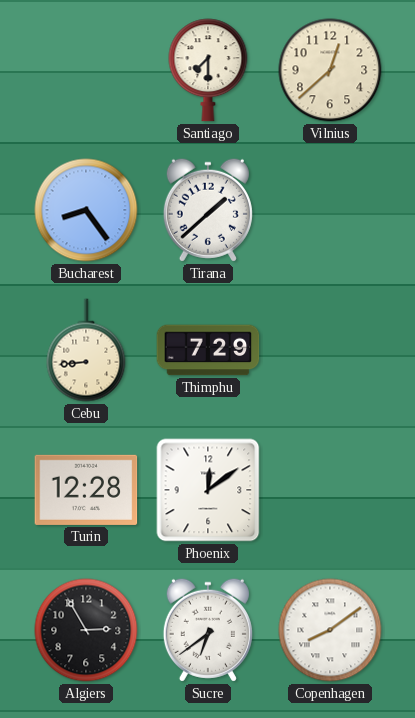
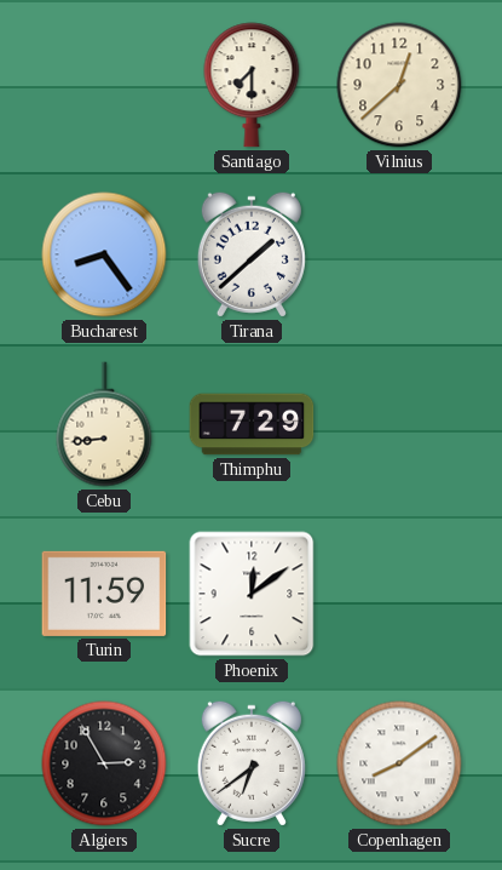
Turin: 12:28 -> 11:59
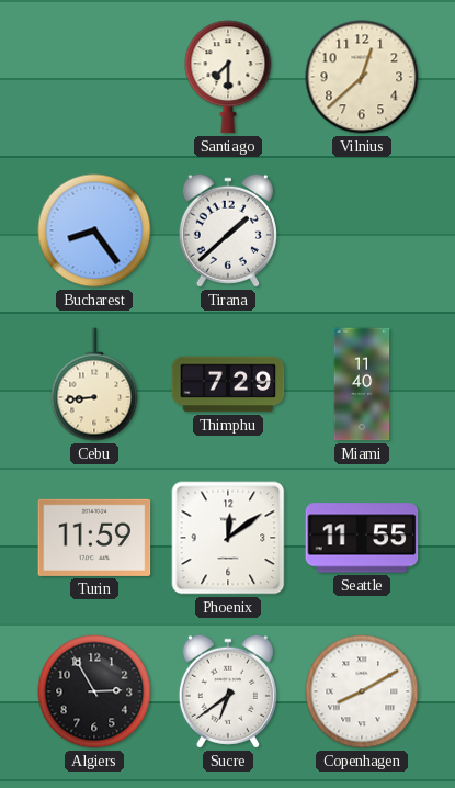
Miami: none -> 11:40
Seattle: none -> 11:55
Copenhagen: 8:09 -> 8:10
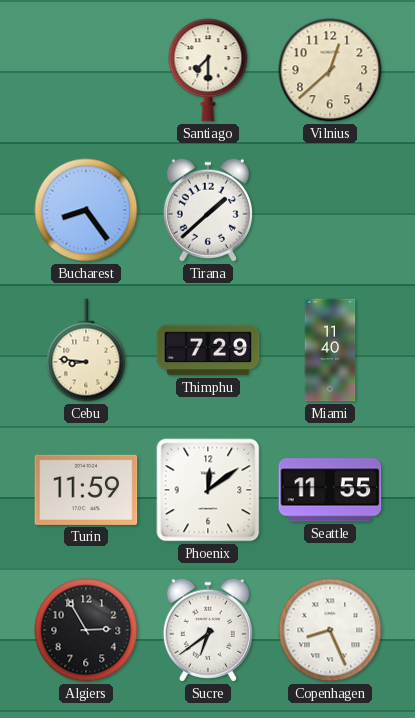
Cebu: 8:44 -> 8:46
Copenhagen: 8:10 -> 8:26
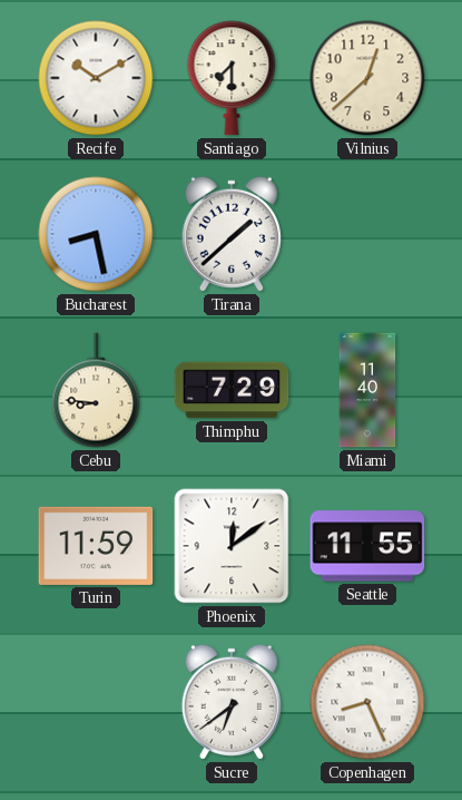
Recife: none -> 10:10
Bucharest: 8:24 -> 8:28
Algiers: 2:55 -> none
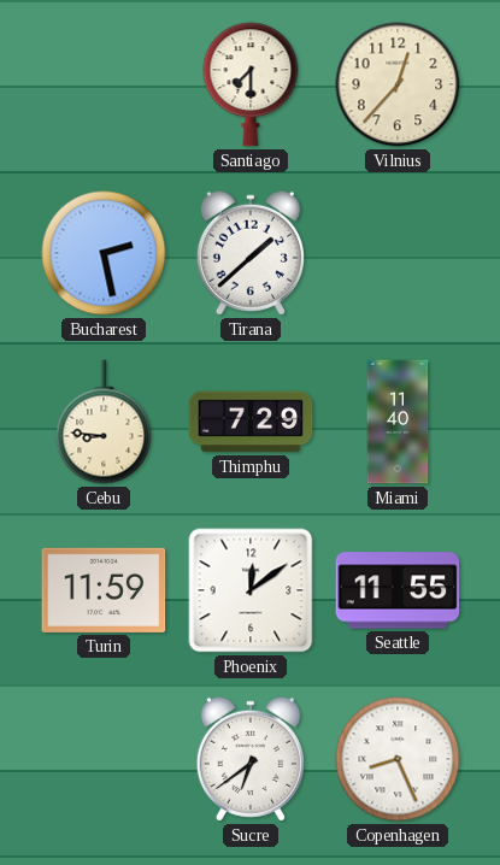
Recife: 10:10 -> none
Vilnius: 12:38 -> 12:37
Bucharest: 8:28 -> 2:28
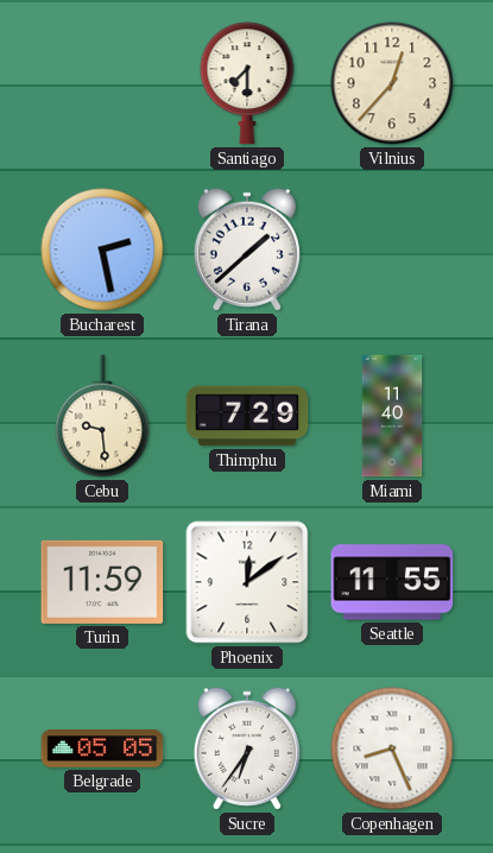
Cebu: 8:46 -> 9:29
Belgrade: none -> 05:05
Sucre: 6:39 -> 6:36
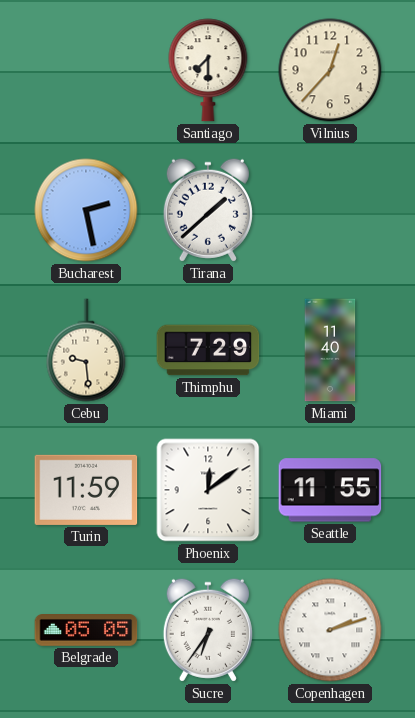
Copenhagen: 8:26 -> 2:12
